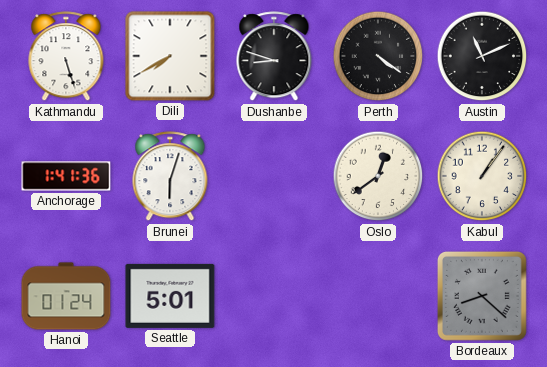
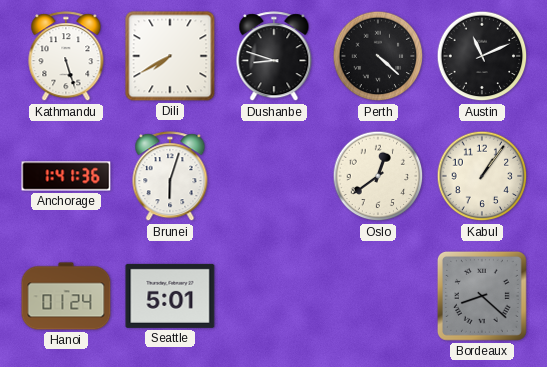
Perth: 4:21 -> 4:22
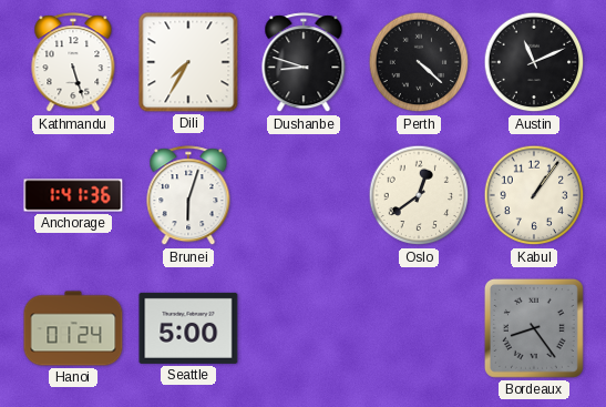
Dili: 7:40 -> 7:35
Seattle: 5:01 -> 5:00
Bordeaux: 8:22 -> 8:24
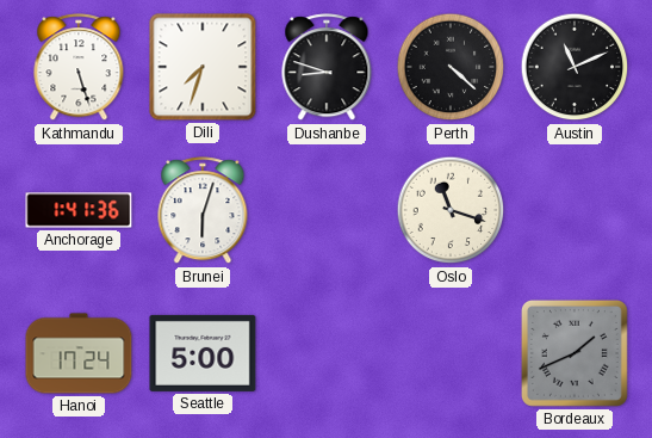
Dili: 7:35 -> 7:33
Oslo: 12:39 -> 11:18
Kabul: 1:06 -> none
Hanoi: 01:24 -> 17:24
Bordeaux: 8:24 -> 1:41
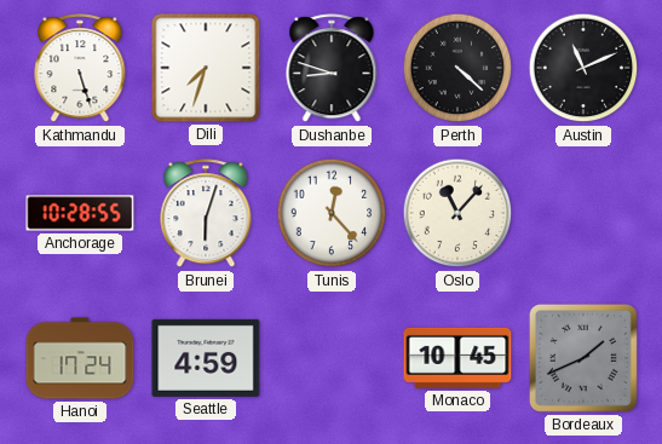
Anchorage: 1:41 -> 10:28
Tunis: none -> 12:23
Oslo: 11:18 -> 11:07
Seattle: 5:00 -> 4:59
Monaco: none -> 10:45
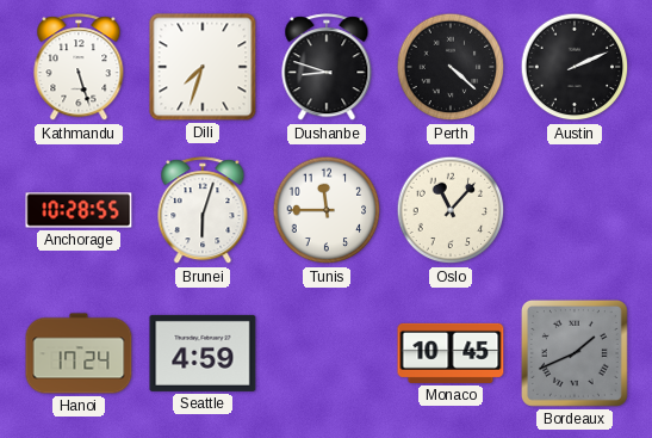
Austin: 11:11 -> 2:11
Tunis: 12:23 -> 11:45
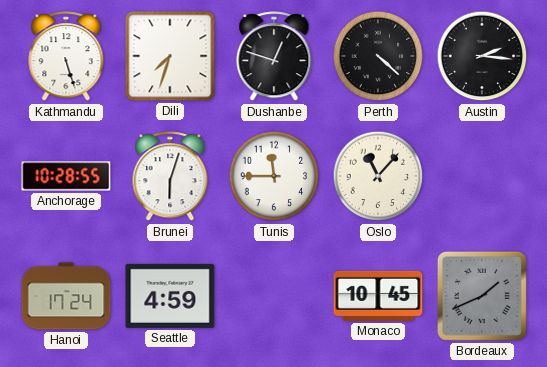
Dushanbe: 8:48 -> 12:48
Austin: 2:11 -> 2:16
